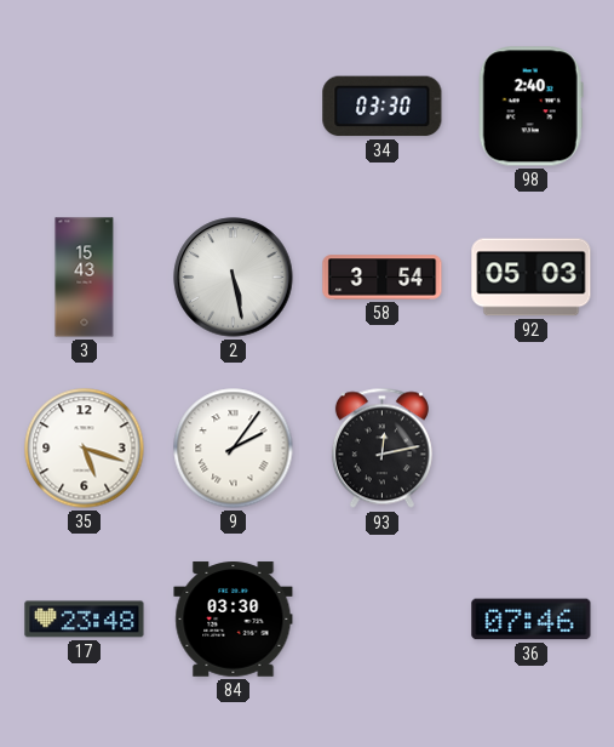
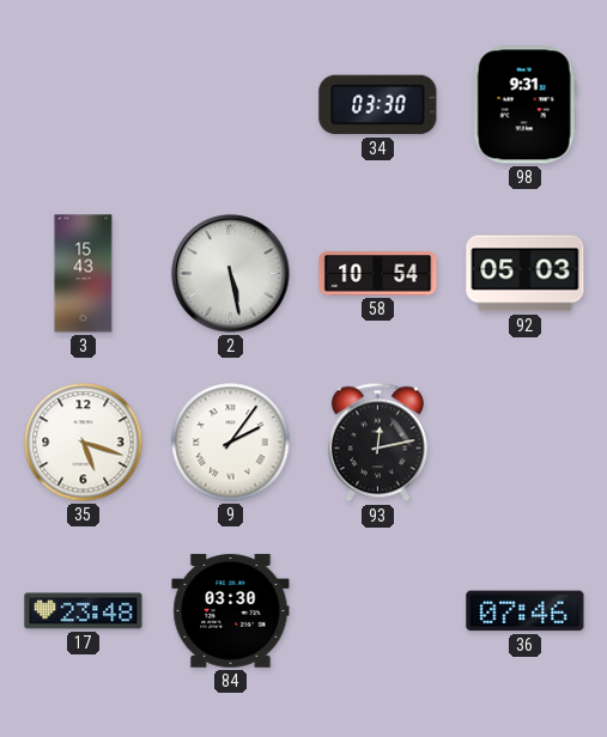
98: 2:40 -> 9:31
58: 3:54 -> 10:54
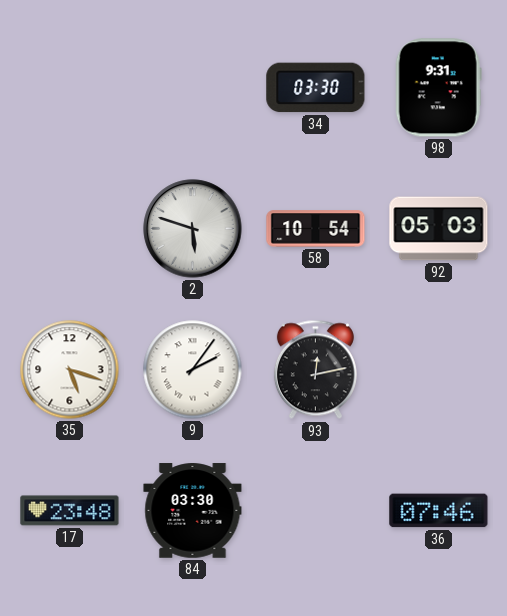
3: 15:43 -> none
2: 5:28 -> 5:48
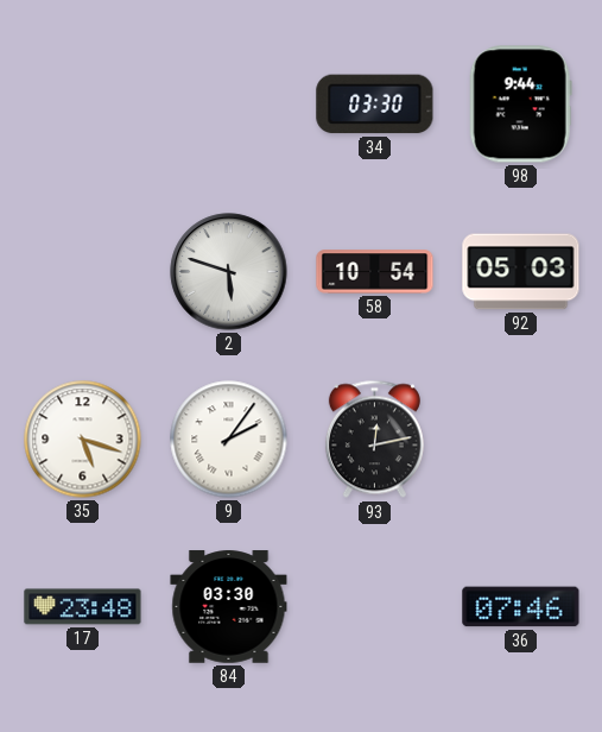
98: 9:31 -> 9:44
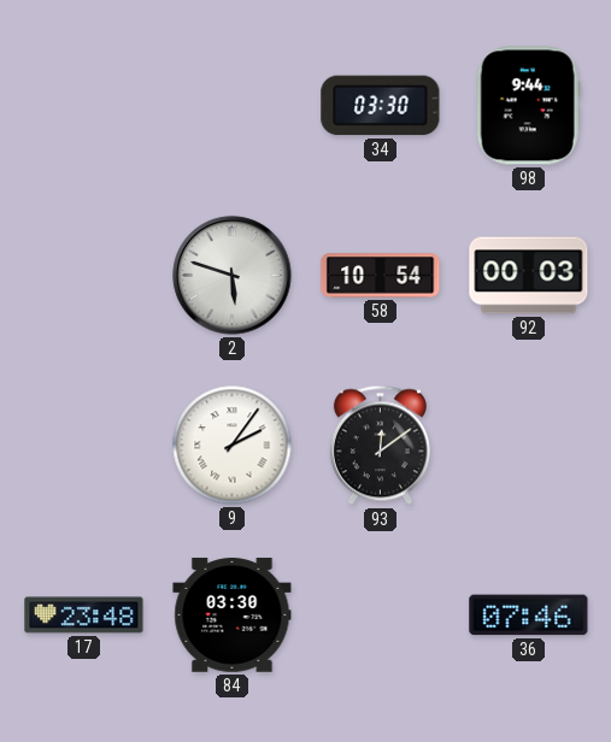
92: 05:03 -> 00:03
35: 5:18 -> none
93: 12:13 -> 12:09
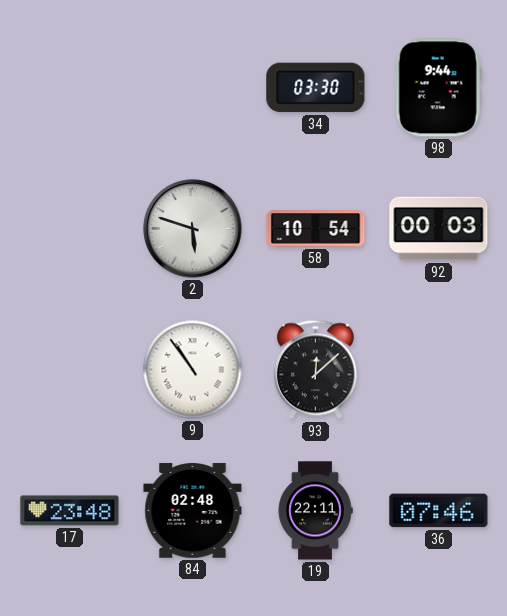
9: 2:06 -> 10:54
93: 12:09 -> 12:08
84: 03:30 -> 02:48
19: none -> 22:11
